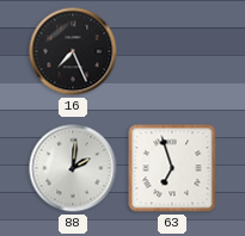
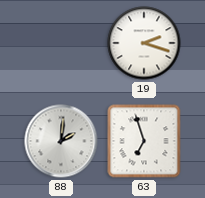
16: 7:26 -> none
19: none -> 2:18
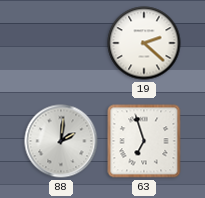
19: 2:18 -> 2:22
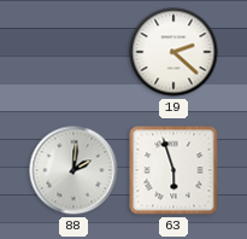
63: 6:57 -> 5:57
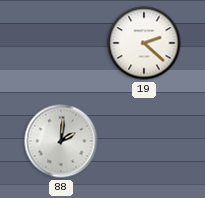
63: 5:57 -> none
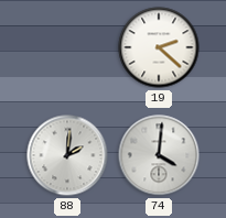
74: none -> 4:01
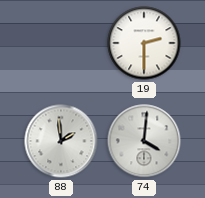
19: 2:22 -> 2:30
88: 2:01 -> 1:59
